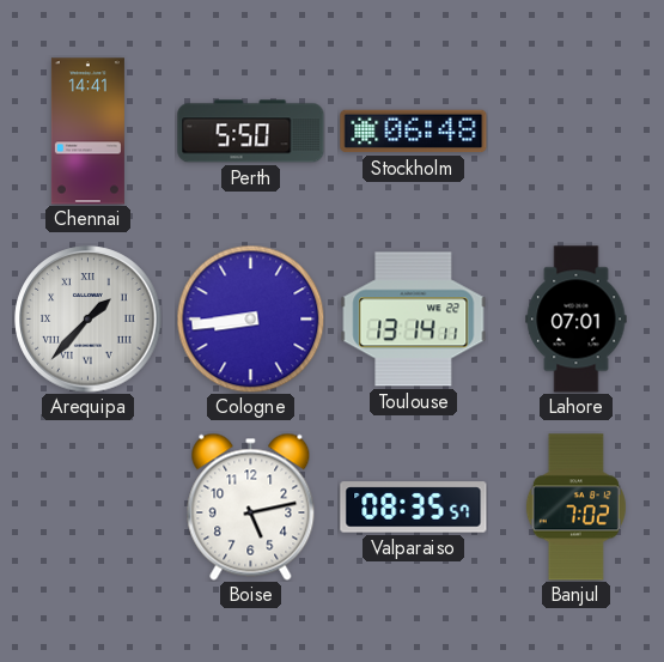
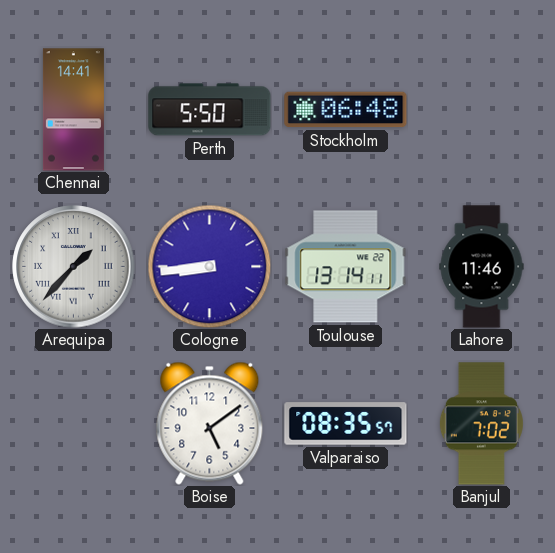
Lahore: 07:01 -> 11:46
Boise: 5:13 -> 5:09
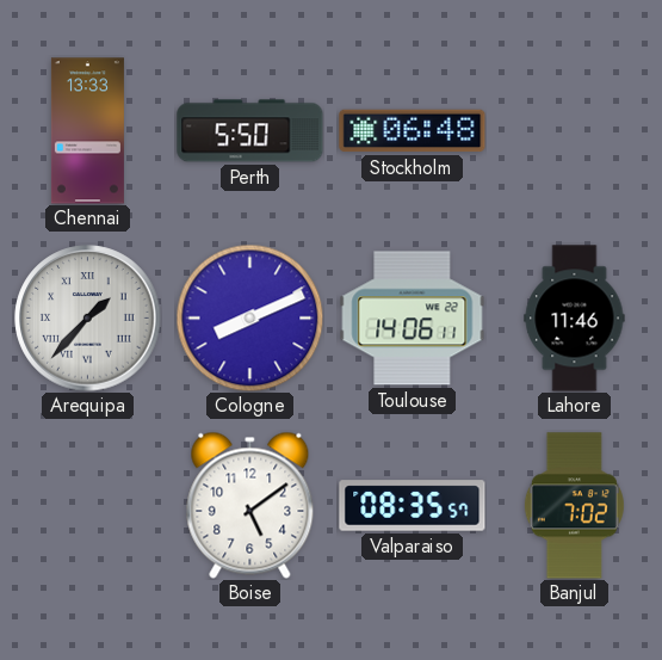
Chennai: 14:41 -> 13:33
Cologne: 8:44 -> 8:11
Toulouse: 13:14 -> 14:06
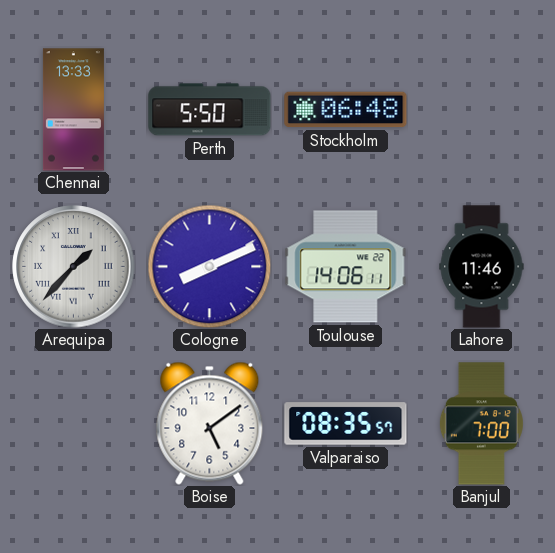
Banjul: 7:02 -> 7:00
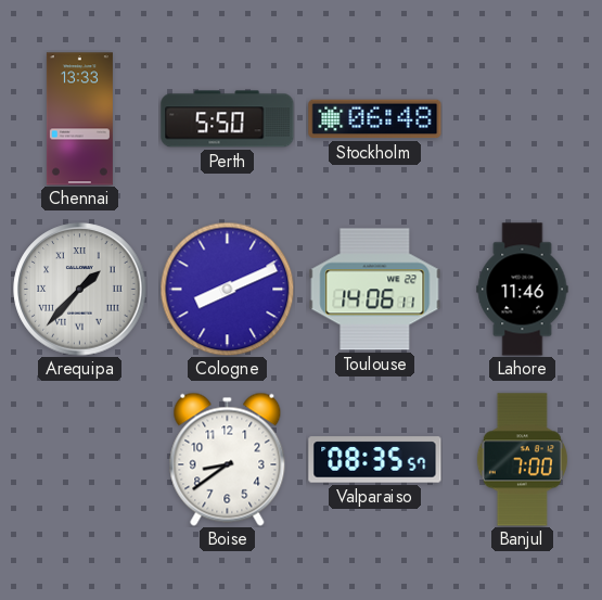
Boise: 5:09 -> 8:39
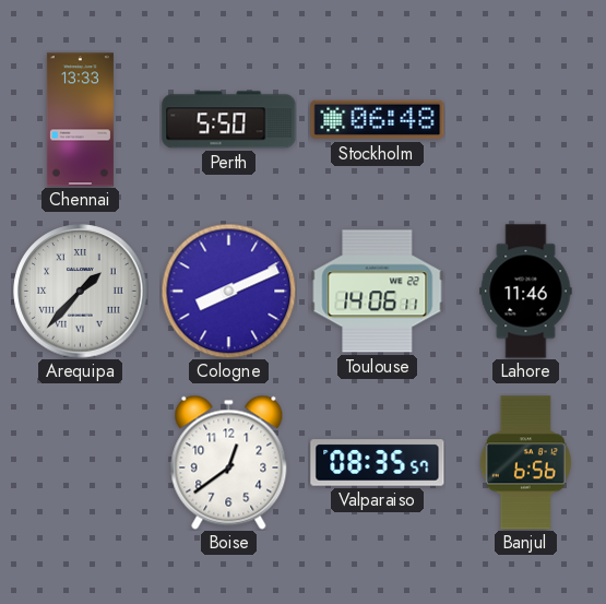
Boise: 8:39 -> 12:39
Banjul: 7:00 -> 6:56
